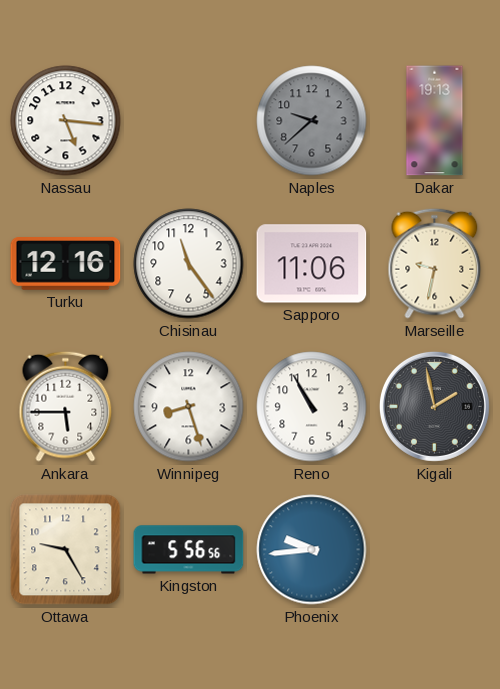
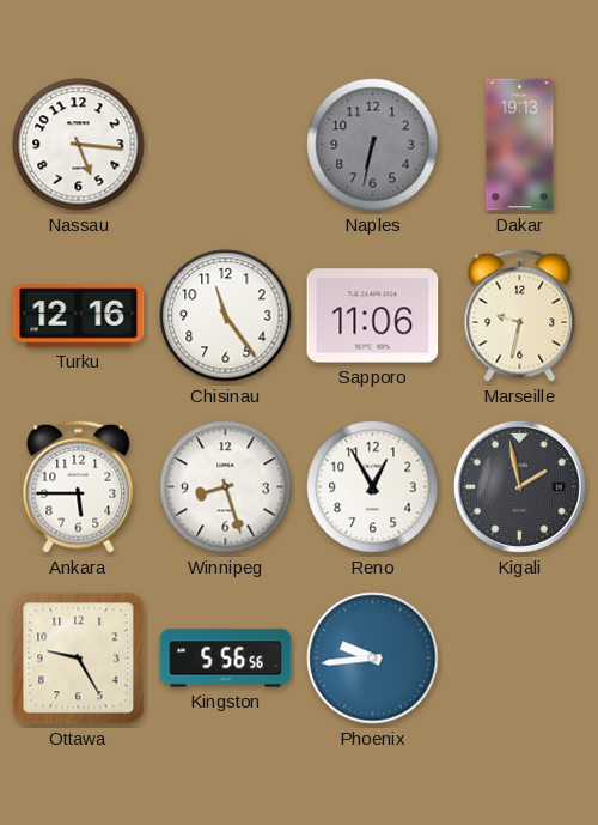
Naples: 9:38 -> 6:32
Reno: 10:55 -> 12:55
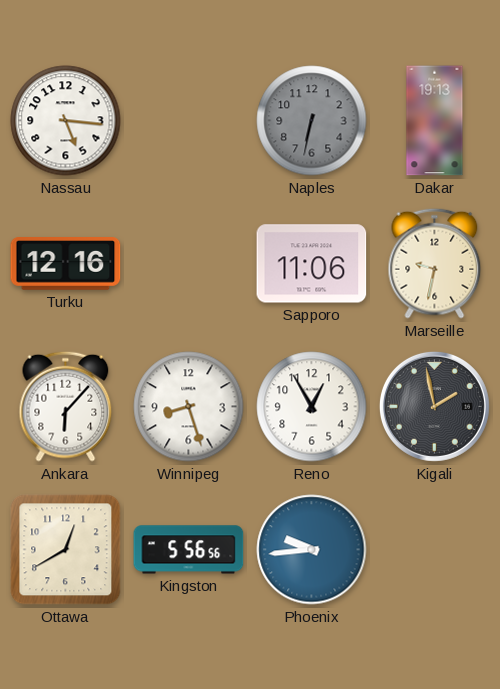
Chisinau: 11:24 -> none
Ankara: 5:45 -> 6:07
Ottawa: 9:25 -> 12:40
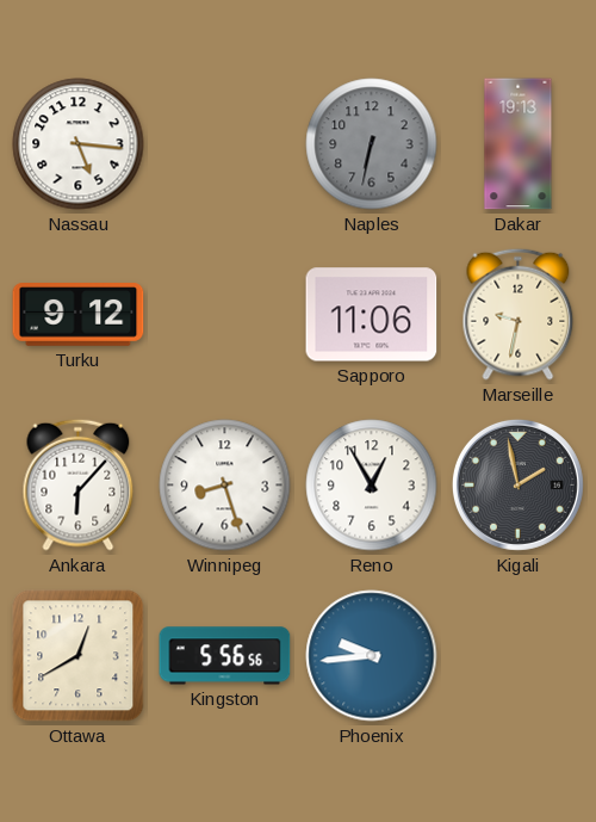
Turku: 12:16 -> 9:12
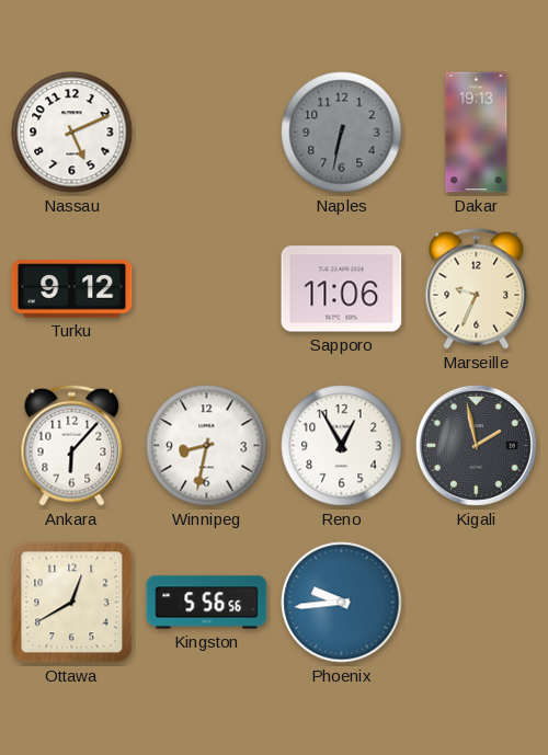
Nassau: 5:16 -> 5:11
Marseille: 9:32 -> 9:34
Winnipeg: 8:27 -> 8:32
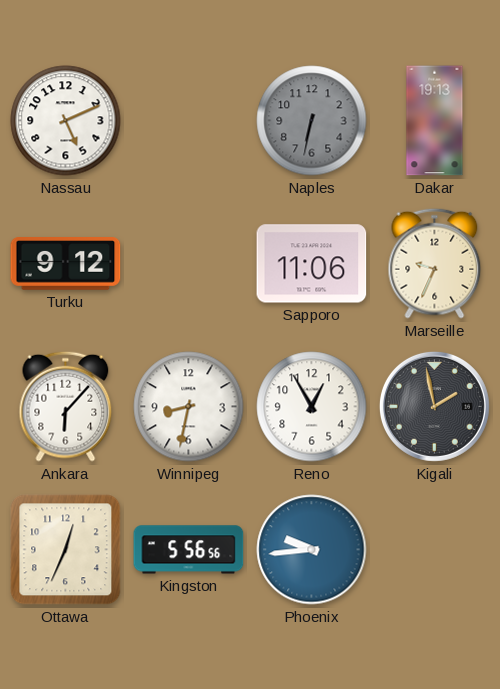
Ottawa: 12:40 -> 12:34
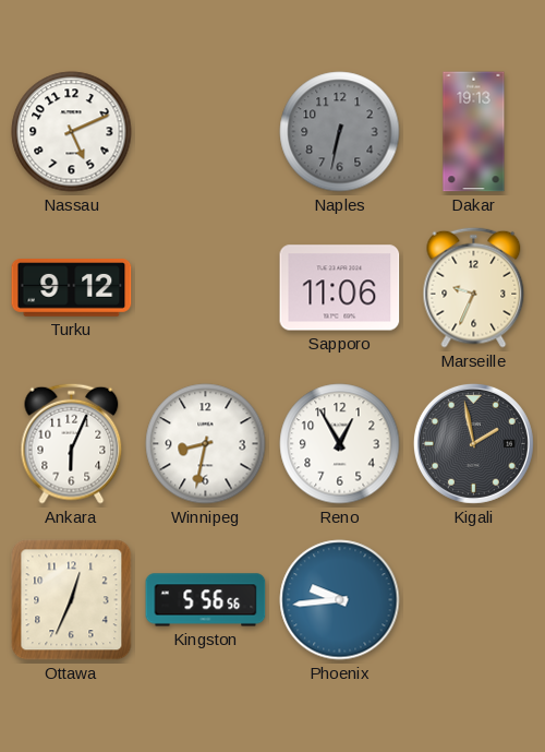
Ankara: 6:07 -> 6:04
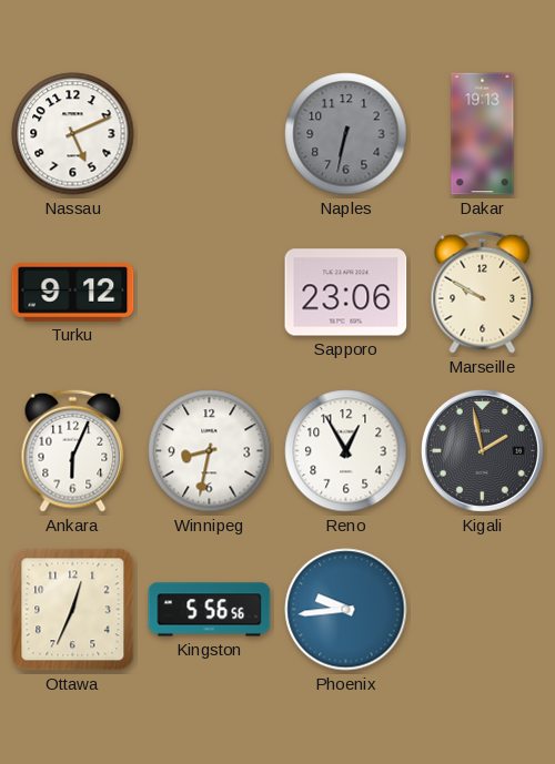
Sapporo: 11:06 -> 23:06
Marseille: 9:34 -> 9:50
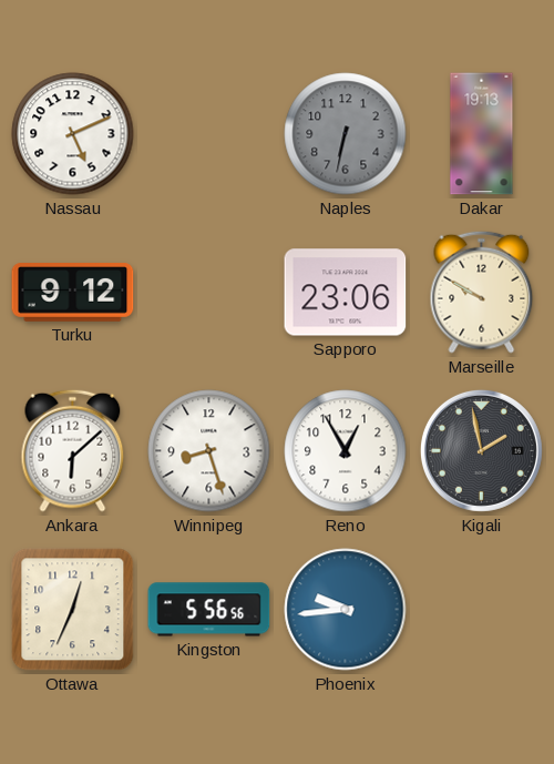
Ankara: 6:04 -> 6:08
Winnipeg: 8:32 -> 8:27
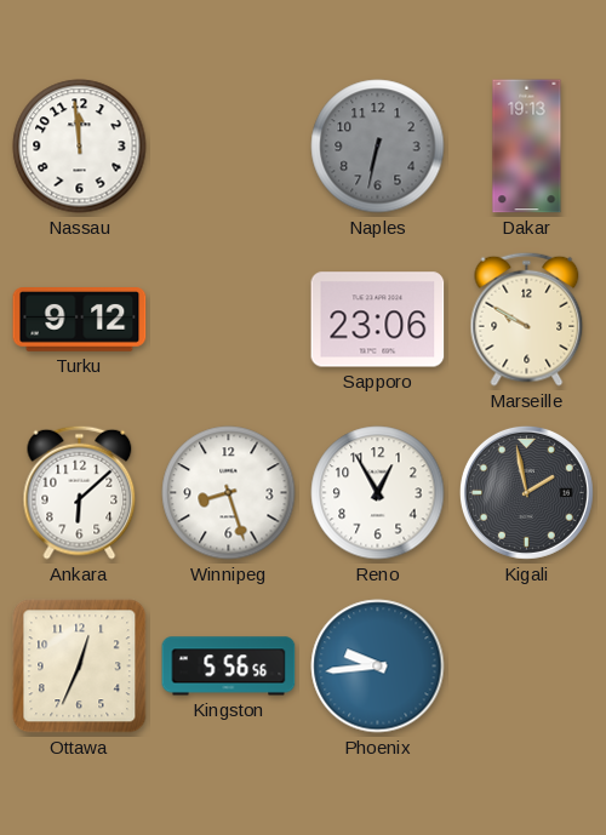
Nassau: 5:11 -> 11:59
